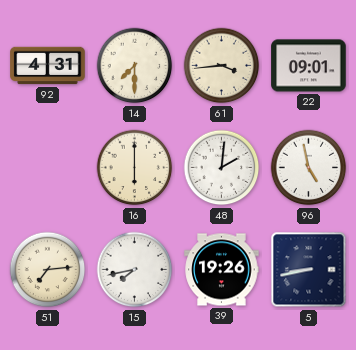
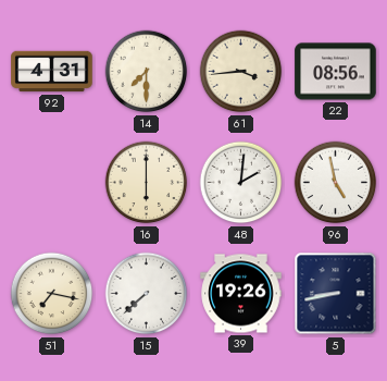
22: 09:01 -> 08:56
51: 7:14 -> 7:17
15: 7:43 -> 7:38
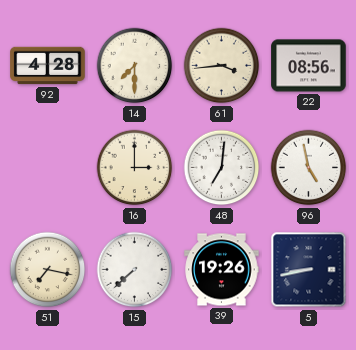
92: 4:31 -> 4:28
16: 6:00 -> 3:00
48: 2:01 -> 7:01
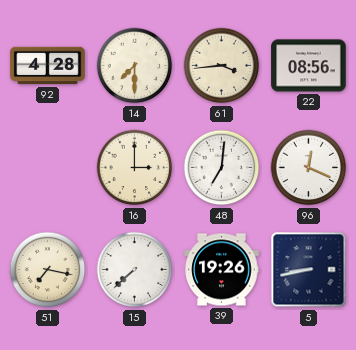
96: 4:58 -> 12:19
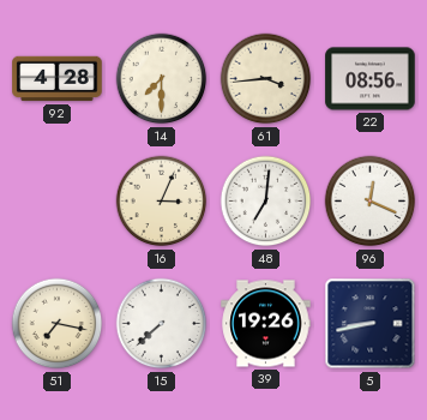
16: 3:00 -> 3:04
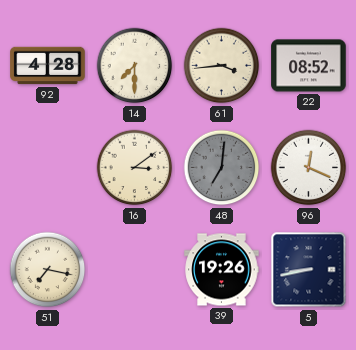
22: 08:56 -> 08:52
16: 3:04 -> 3:09
48 dial: white -> grey
15: 7:38 -> none
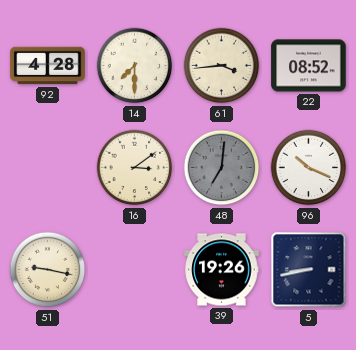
96: 12:19 -> 10:19
51: 7:17 -> 9:17
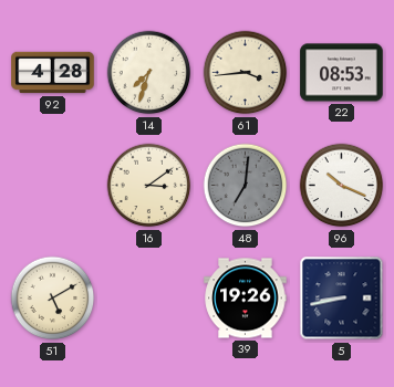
14: 7:30 -> 7:33
22: 08:52 -> 08:53
51: 9:17 -> 5:10
